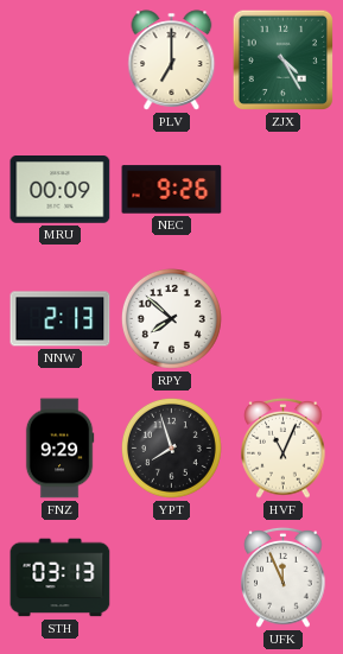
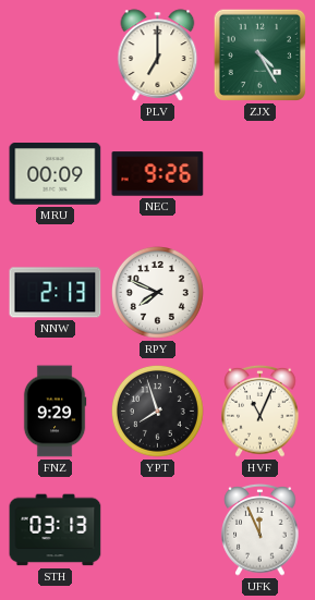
RPY: 7:52 -> 7:49
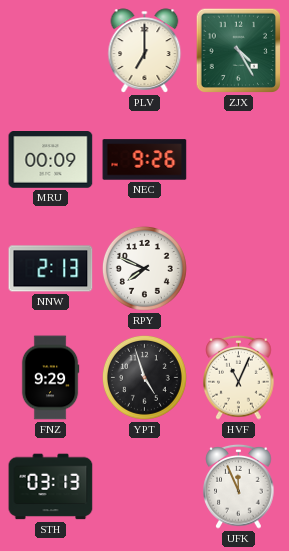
YPT: 7:57 -> 4:57
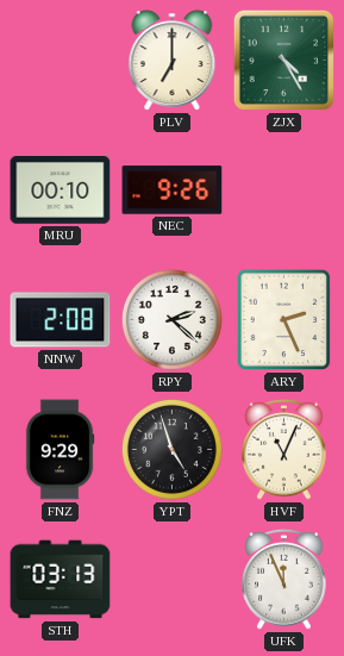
MRU: 00:09 -> 00:10
NNW: 2:13 -> 2:08
RPY: 7:49 -> 2:22
ARY: none -> 2:26
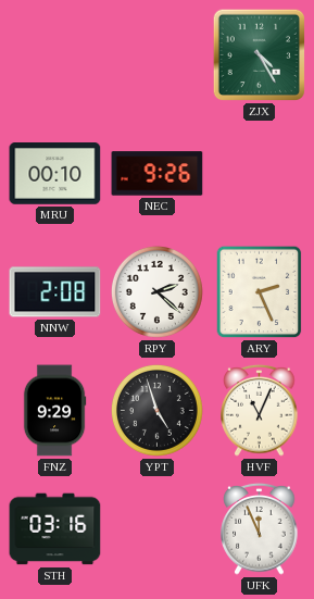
PLV: 7:00 -> none
STH: 03:13 -> 03:16
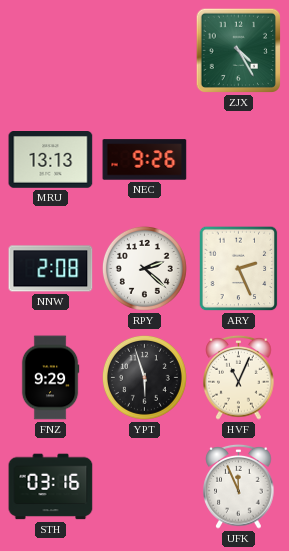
MRU: 00:10 -> 13:13
YPT: 4:57 -> 5:57
